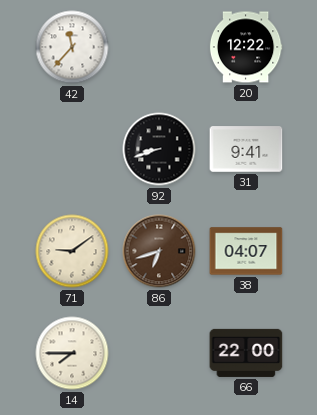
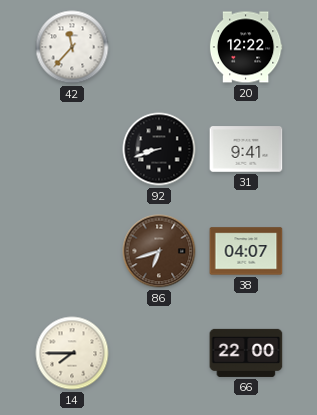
71: 9:09 -> none
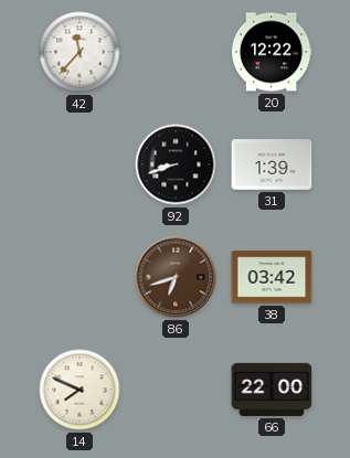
31: 9:41 -> 1:39
38: 04:07 -> 03:42
14: 7:45 -> 7:49
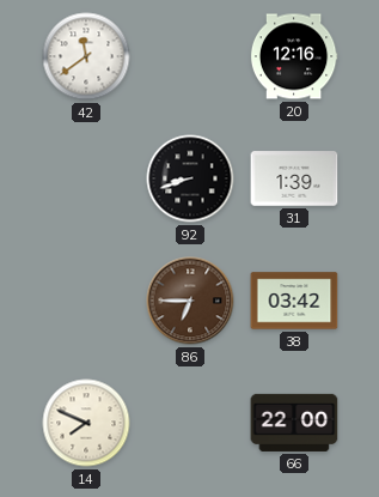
42: 11:37 -> 11:39
20: 12:22 -> 12:16
86: 6:42 -> 6:45
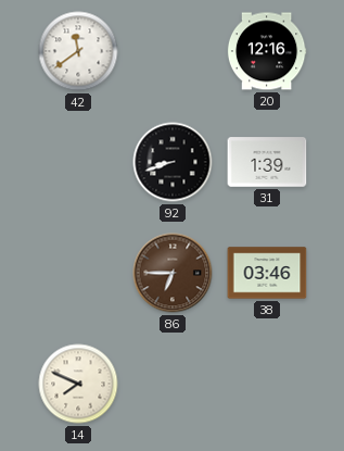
38: 03:42 -> 03:46
66: 22:00 -> none
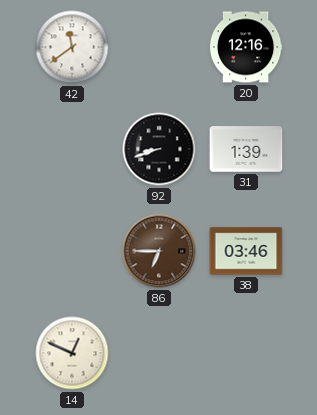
14: 7:49 -> 12:49
